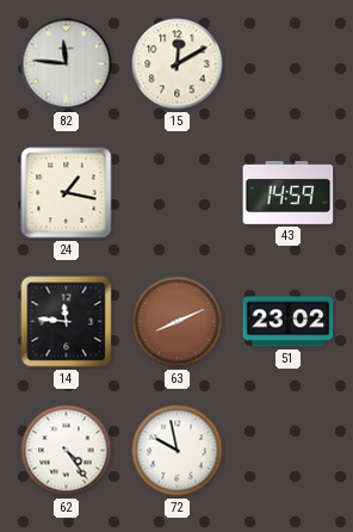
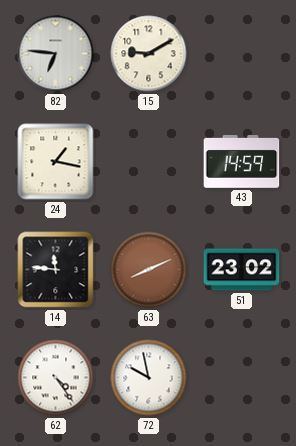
82: 11:46 -> 6:46
15: 12:10 -> 9:10
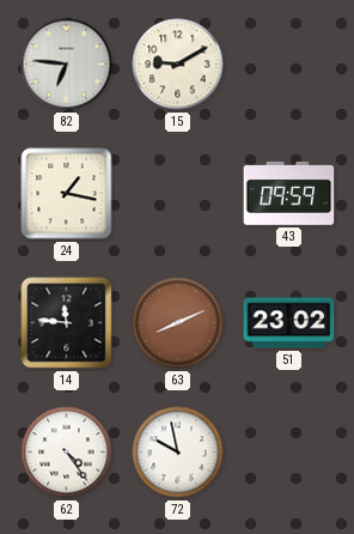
43: 14:59 -> 09:59
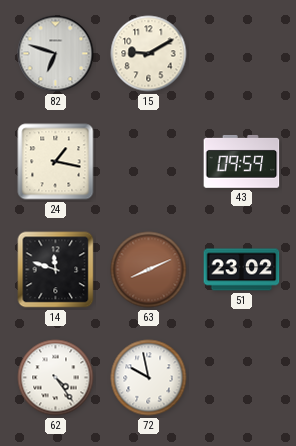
82: 6:46 -> 6:48
14: 11:46 -> 11:48
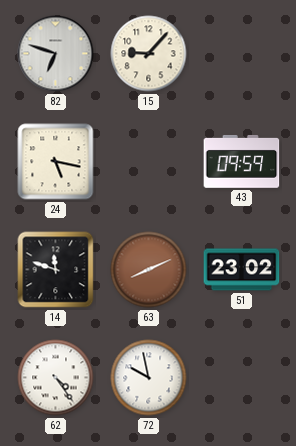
15: 9:10 -> 9:07
24: 1:17 -> 5:17
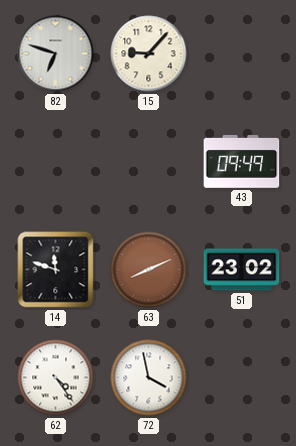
24: 5:17 -> none
43: 09:59 -> 09:49
72: 9:58 -> 3:58
